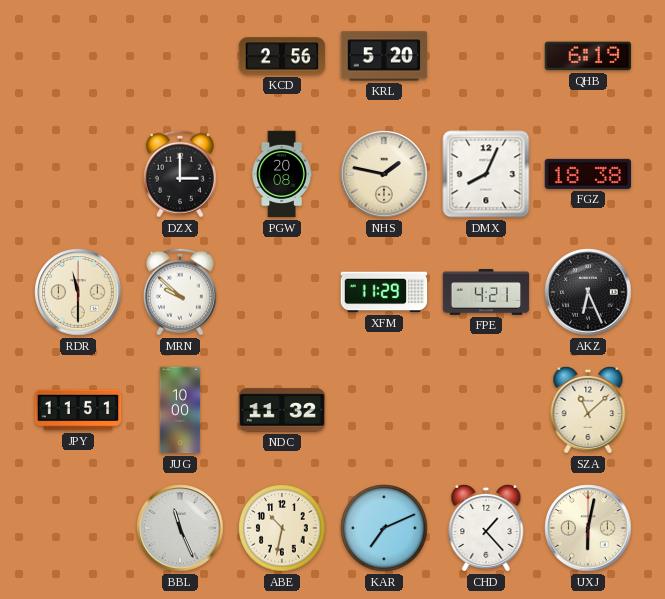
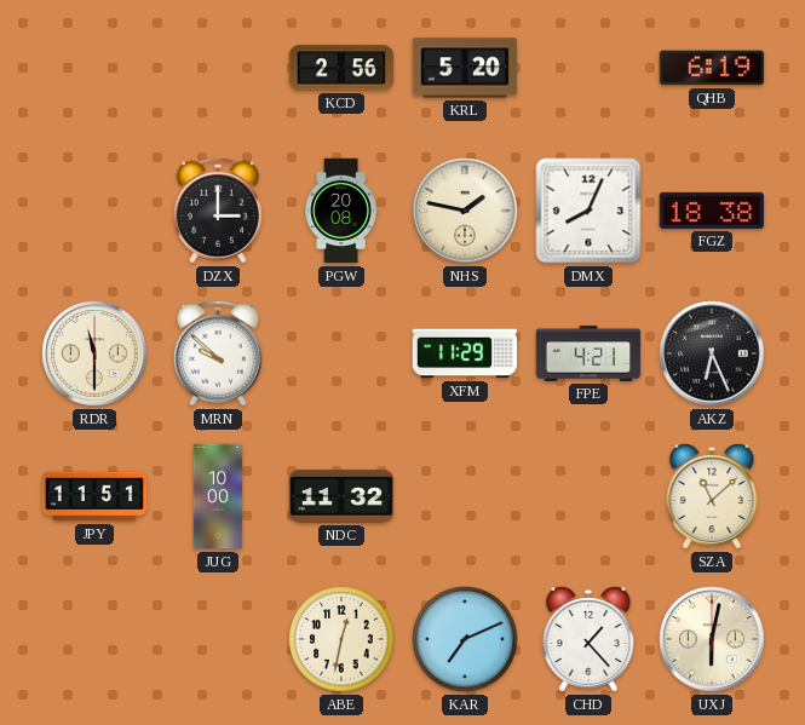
BBL: 11:26 -> none
ABE: 10:32 -> 12:32
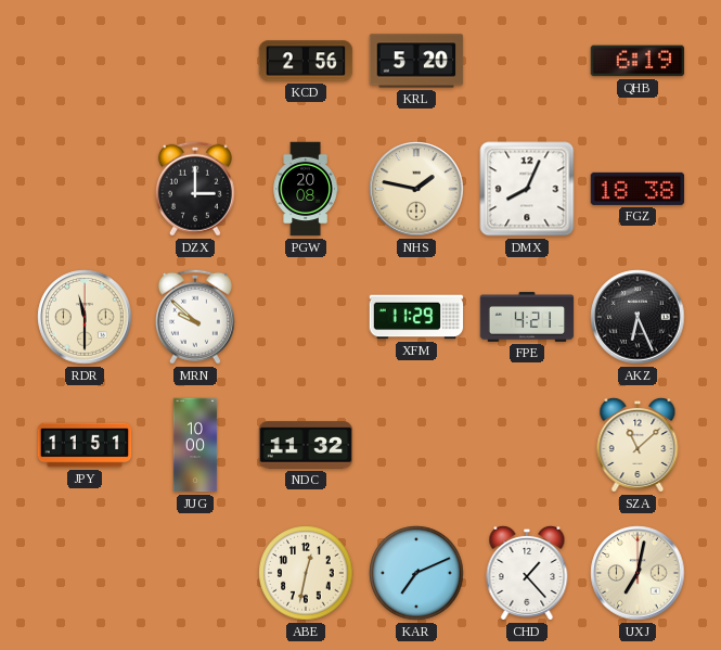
UXJ: 6:02 -> 7:02
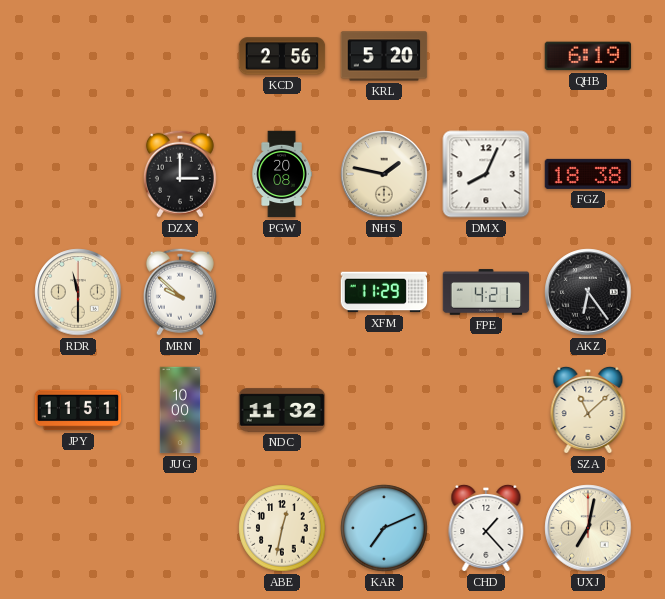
AKZ: 6:26 -> 6:24
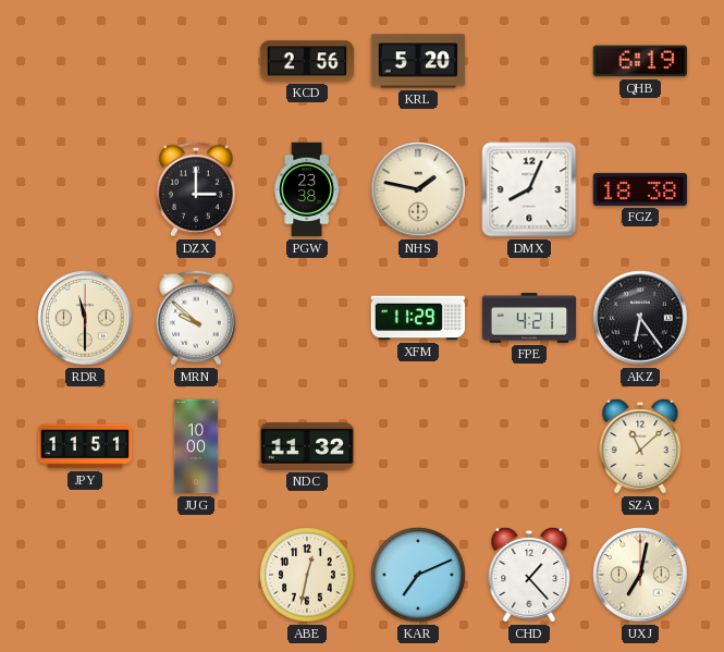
PGW: 20:08 -> 23:38
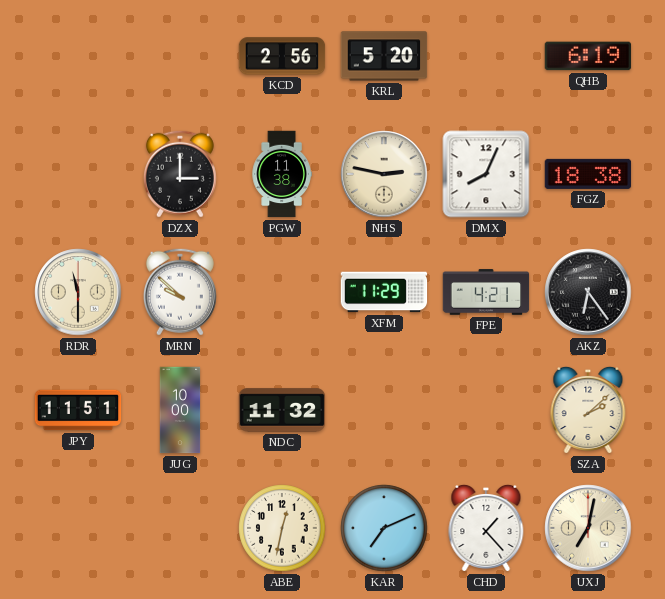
PGW: 23:38 -> 11:38
NHS: 1:47 -> 2:47
SZA: 11:08 -> 2:08
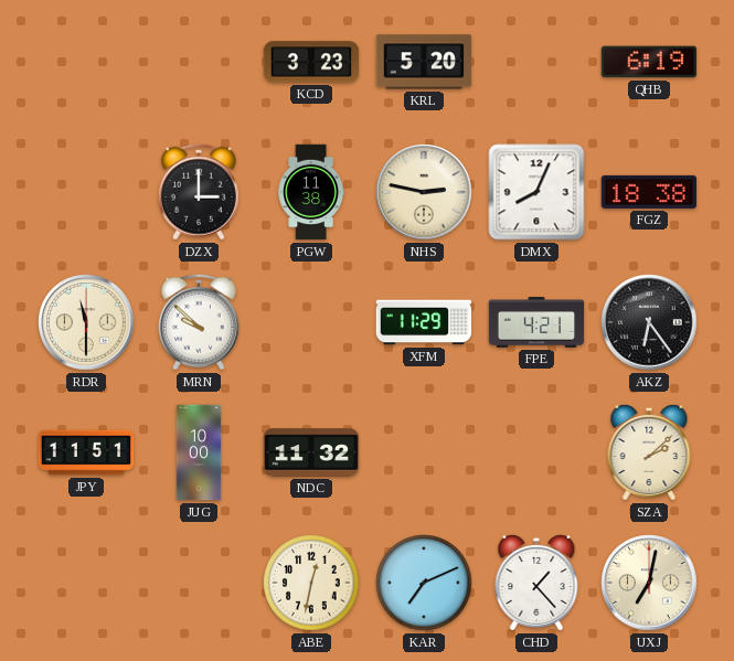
KCD: 2:56 -> 3:23
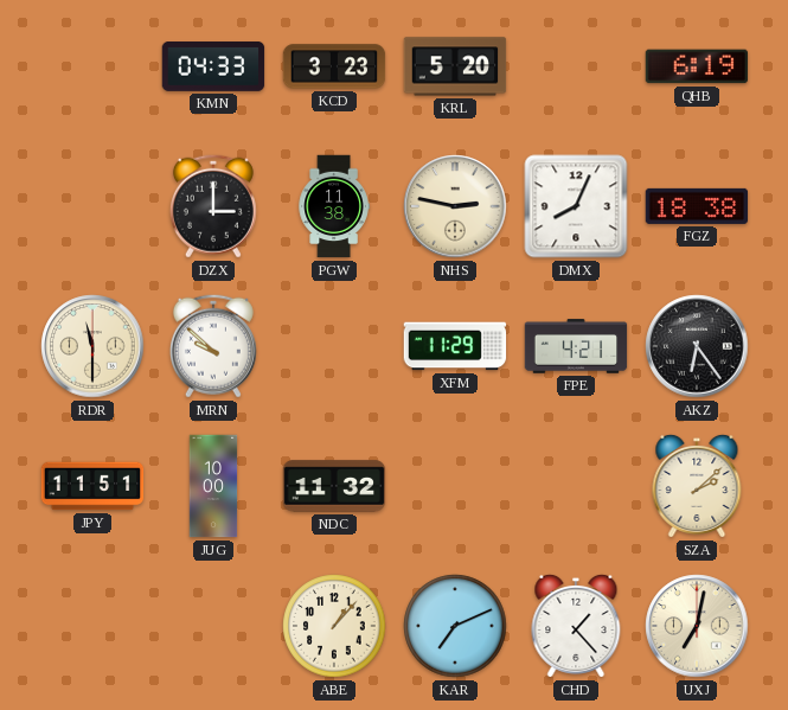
KMN: none -> 04:33
ABE: 12:32 -> 1:07
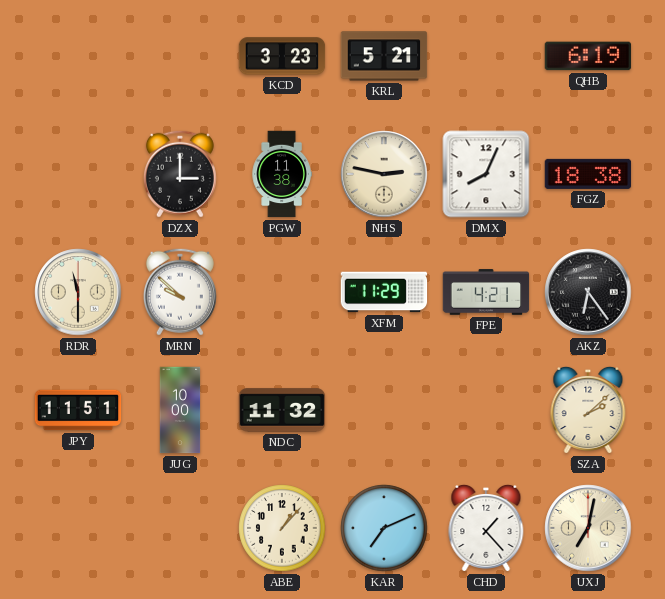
KMN: 04:33 -> none
KRL: 5:20 -> 5:21
